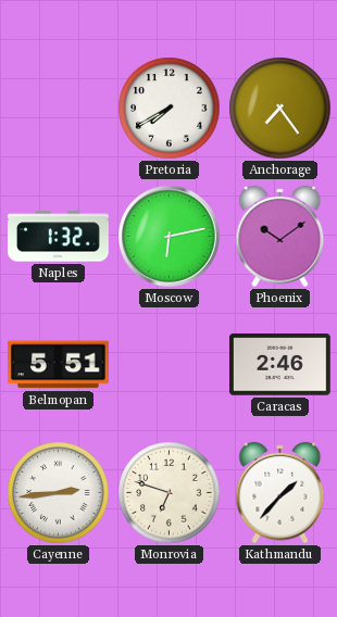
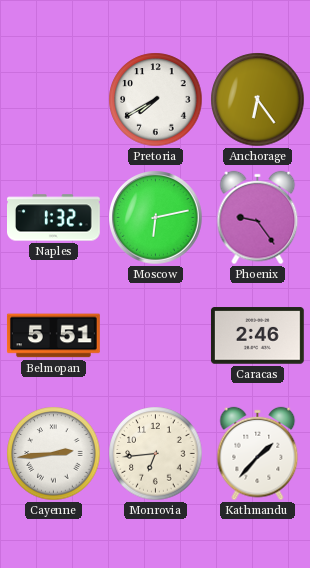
Anchorage: 7:24 -> 6:24
Phoenix: 10:09 -> 9:24
Monrovia: 6:48 -> 6:44
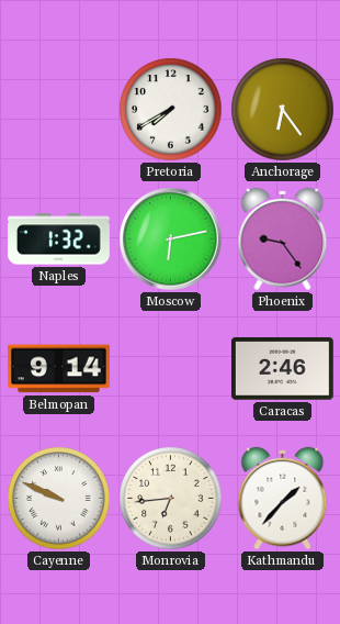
Belmopan: 5:51 -> 9:14
Cayenne: 2:44 -> 9:49
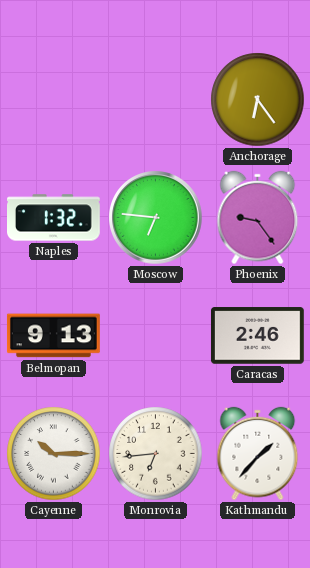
Pretoria: 7:40 -> none
Moscow: 6:13 -> 6:46
Belmopan: 9:14 -> 9:13
Cayenne: 9:49 -> 10:15
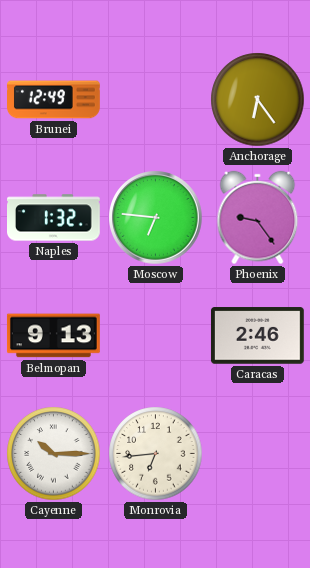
Brunei: none -> 12:49
Kathmandu: 1:37 -> none
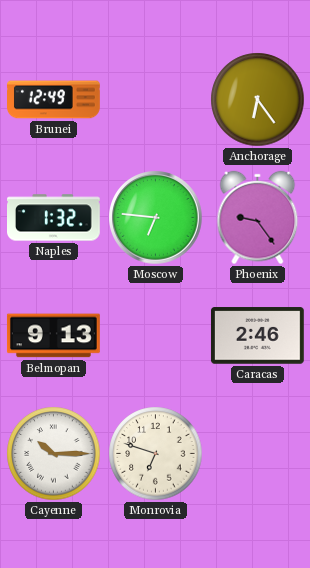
Monrovia: 6:44 -> 6:48
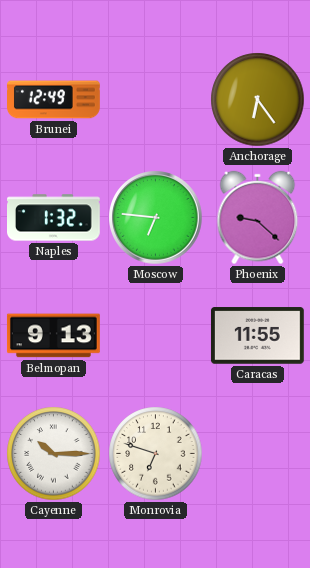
Phoenix: 9:24 -> 9:22
Caracas: 2:46 -> 11:55
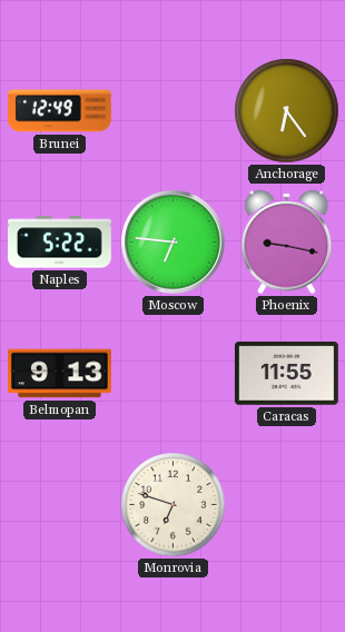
Naples: 1:32 -> 5:22
Phoenix: 9:22 -> 9:17
Cayenne: 10:15 -> none
